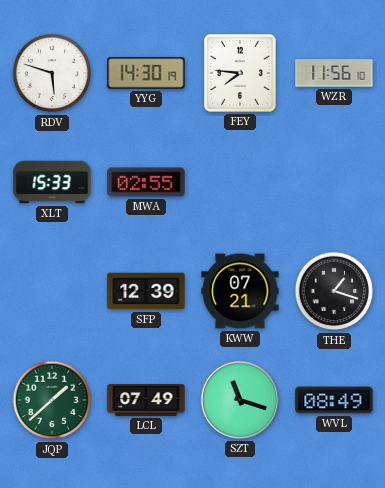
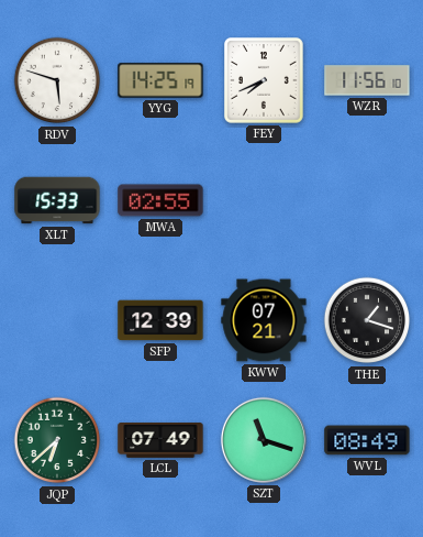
YYG: 14:30 -> 14:25
FEY: 7:46 -> 7:41
JQP: 1:38 -> 6:38
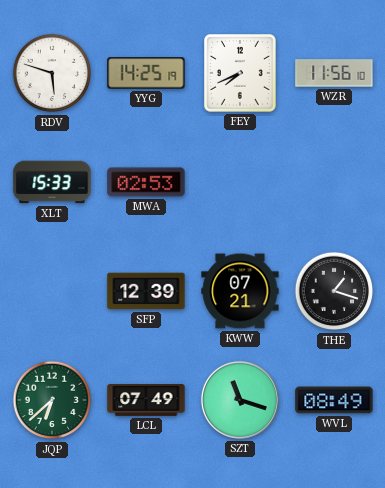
MWA: 02:55 -> 02:53
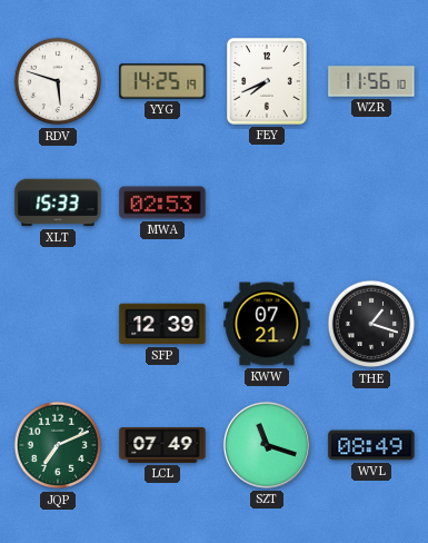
JQP: 6:38 -> 7:11
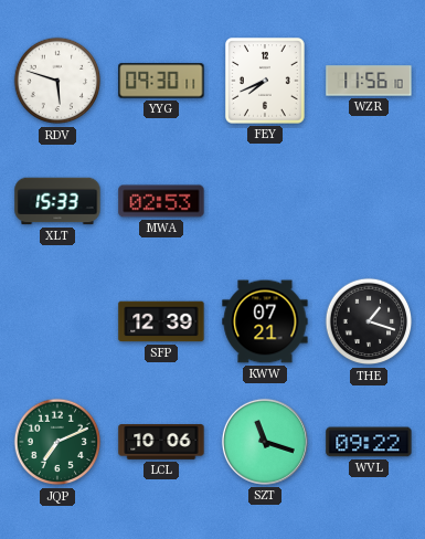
YYG: 14:25 -> 09:30
LCL: 07:49 -> 10:06
WVL: 08:49 -> 09:22
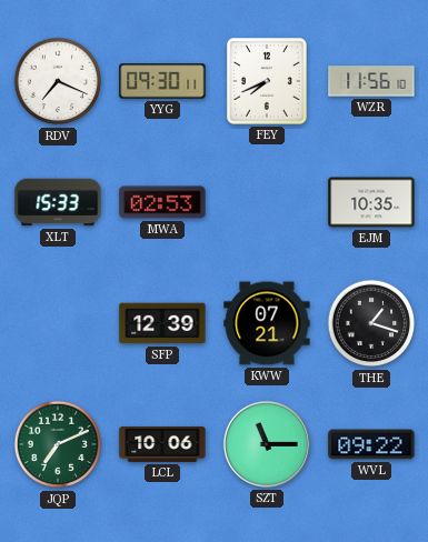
RDV: 5:48 -> 7:19
EJM: none -> 10:35
SZT: 11:18 -> 11:15
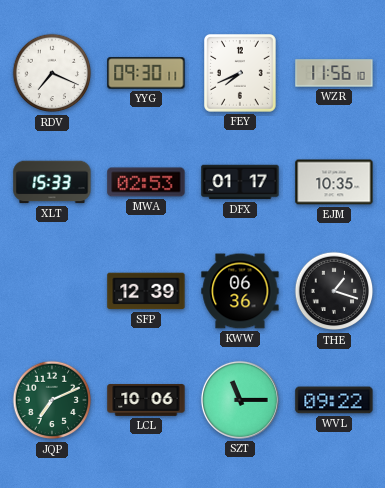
DFX: none -> 01:17
KWW: 07:21 -> 06:36
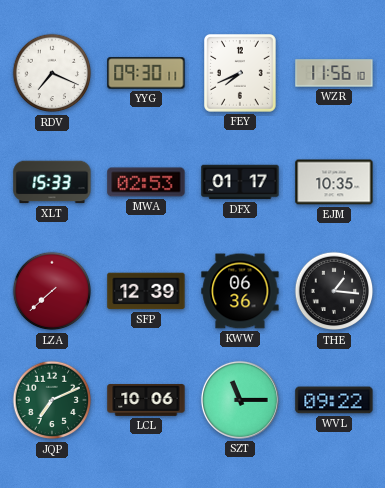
LZA: none -> 7:38
THE: 1:18 -> 1:16
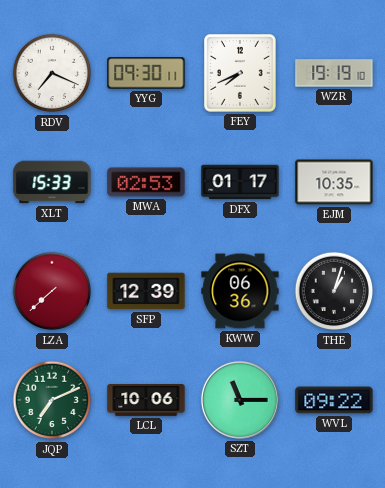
WZR: 11:56 -> 19:19
THE: 1:16 -> 1:03
